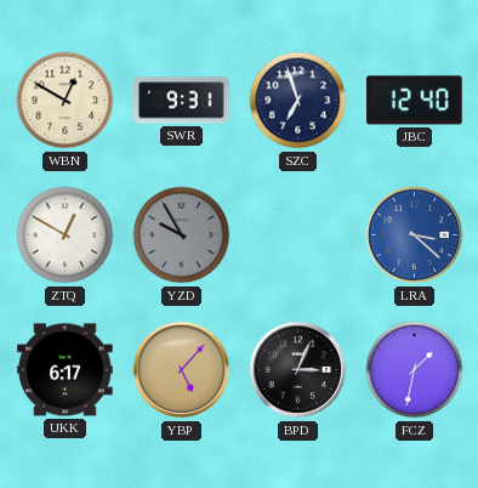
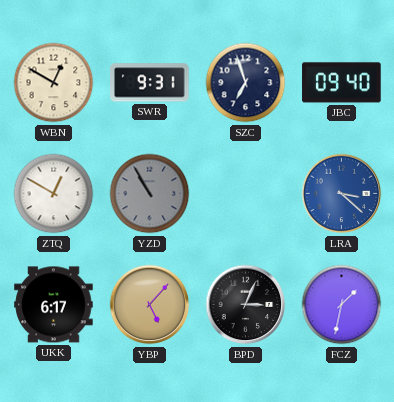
JBC: 12:40 -> 09:40
YZD: 9:55 -> 10:55
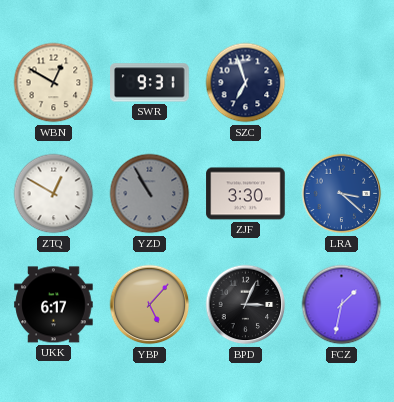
JBC: 09:40 -> none
ZJF: none -> 3:30
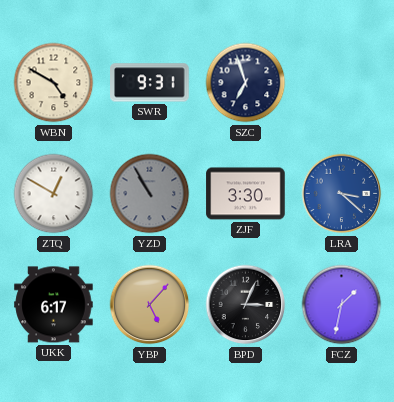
WBN: 12:50 -> 4:50
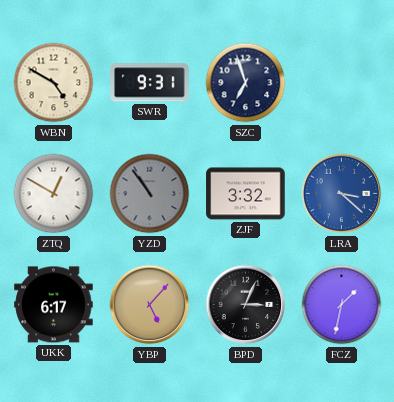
YZD: 10:55 -> 10:54
ZJF: 3:30 -> 3:32
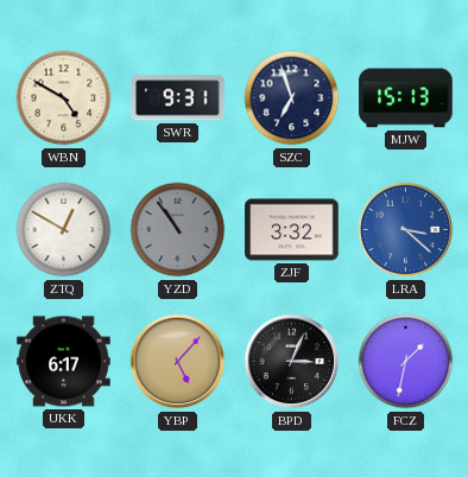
MJW: none -> 15:13
